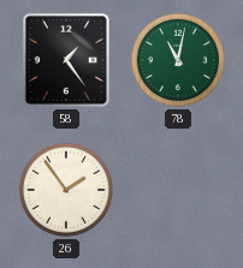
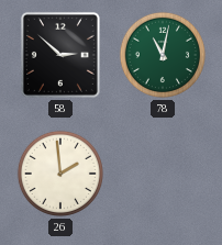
58: 1:24 -> 2:52
26: 1:54 -> 1:59
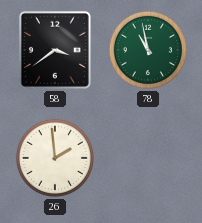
58: 2:52 -> 3:39
78: 11:02 -> 10:58
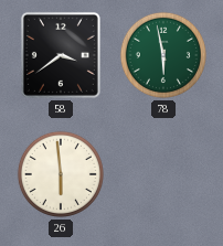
78: 10:58 -> 5:58
26: 1:59 -> 5:59
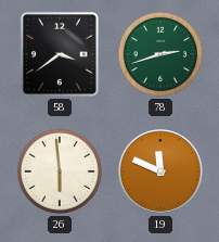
78: 5:58 -> 2:42
19: none -> 11:49
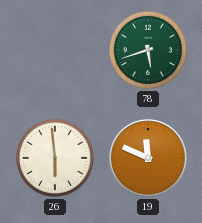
58: 3:39 -> none
78: 2:42 -> 5:42
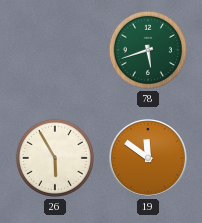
26: 5:59 -> 5:55
19: 11:49 -> 11:51
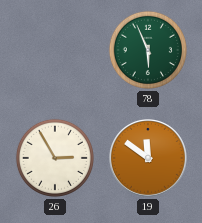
78: 5:42 -> 5:56
26: 5:55 -> 2:55
